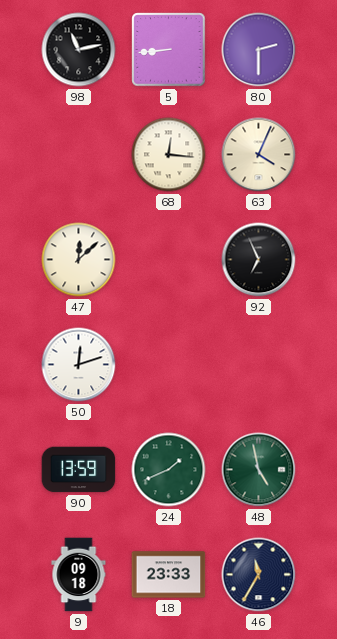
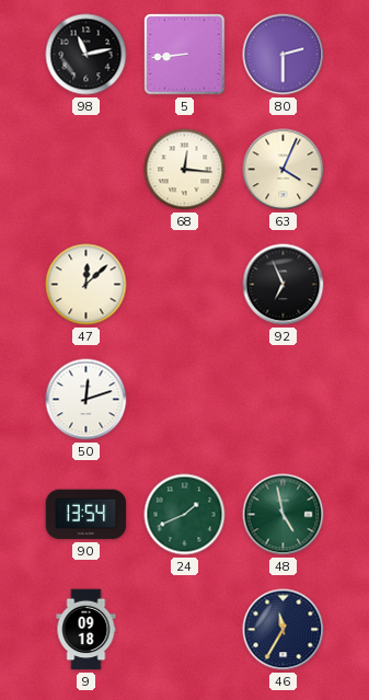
90: 13:59 -> 13:54
18: 23:33 -> none
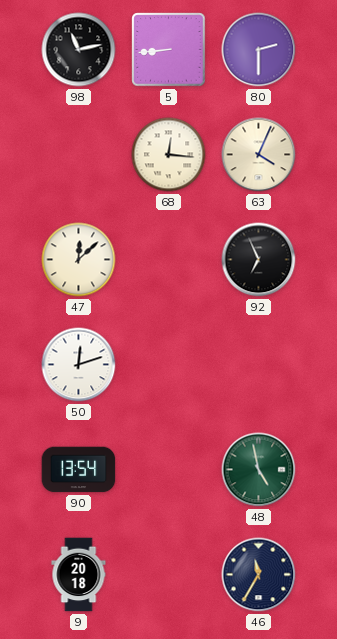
24: 1:41 -> none
9: 09:18 -> 20:18
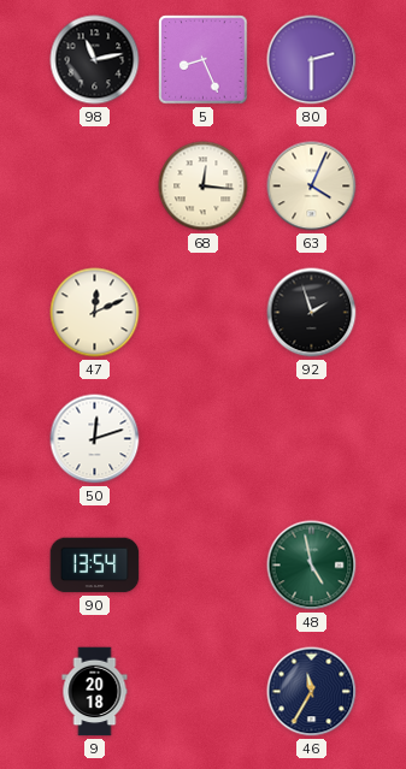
5: 8:44 -> 8:26
47: 12:08 -> 12:11
92: 6:56 -> 1:57
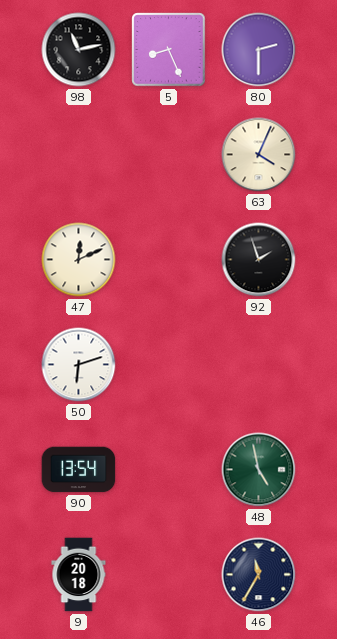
68: 12:16 -> none
50: 12:12 -> 6:12
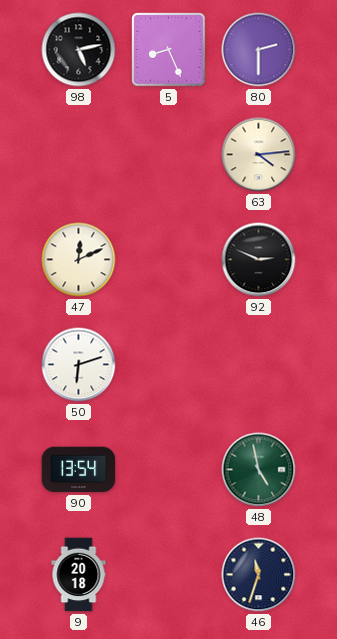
98: 11:13 -> 5:13
63: 4:04 -> 4:14
92: 1:57 -> 2:49
46: 11:35 -> 11:33
